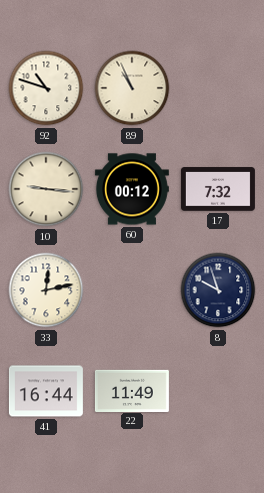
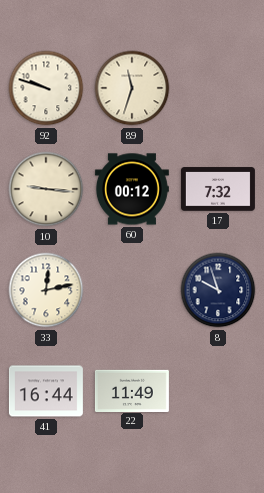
92: 10:48 -> 9:48
89: 10:56 -> 11:33
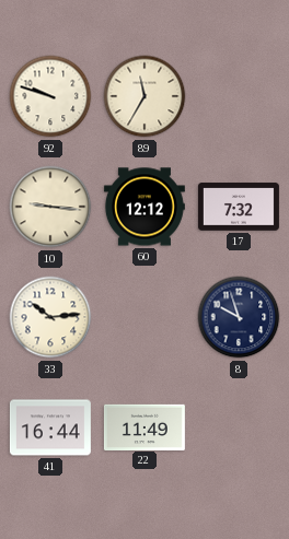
89: 11:33 -> 11:35
60: 00:12 -> 12:12
33: 12:13 -> 10:14
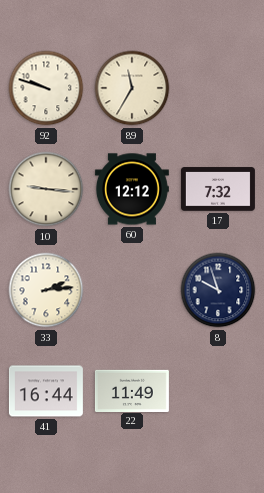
33: 10:14 -> 2:14
